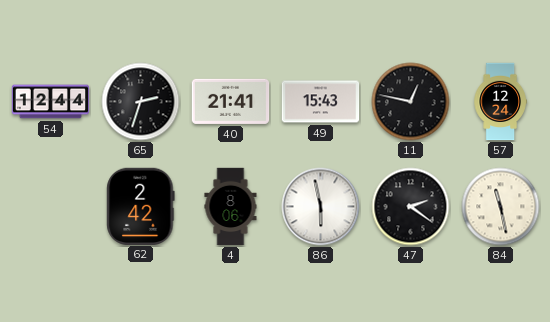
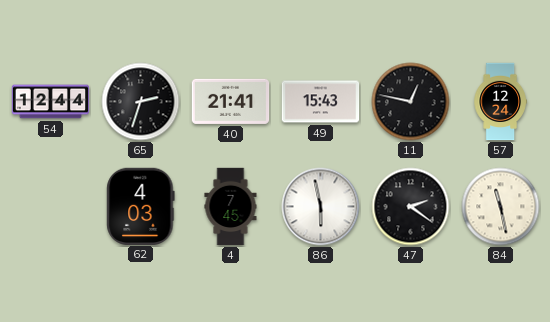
62: 2:42 -> 4:03
4: 8:06 -> 7:45
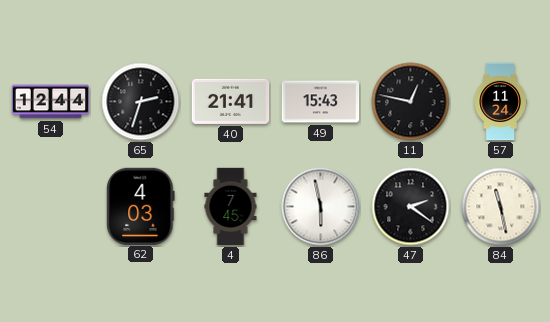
57: 12:24 -> 11:24
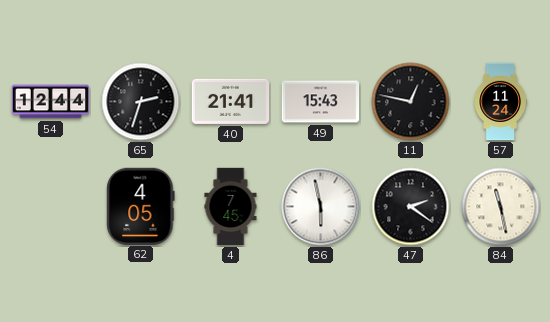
62: 4:03 -> 4:05
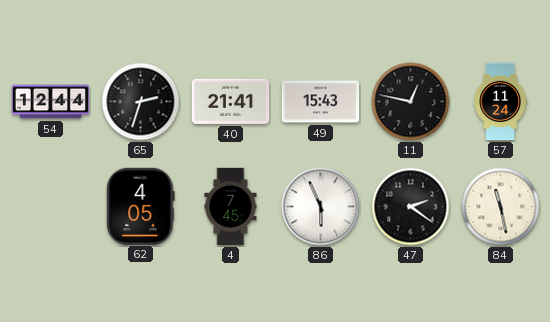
86: 5:58 -> 5:56
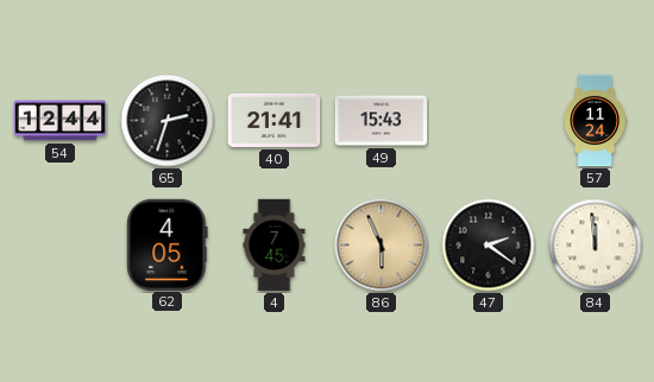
11: 12:47 -> none
86 dial: white -> champagne
84: 11:28 -> 11:59
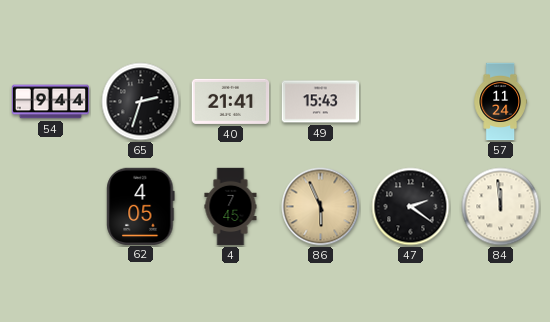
54: 12:44 -> 9:44
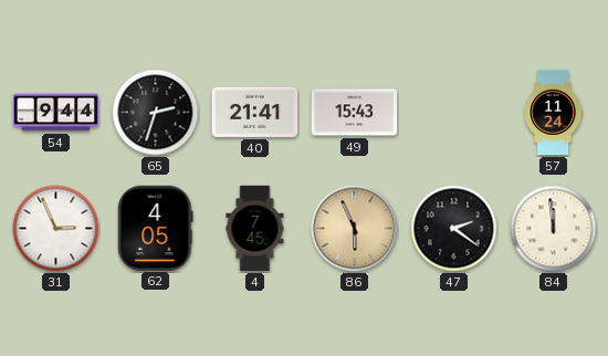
31: none -> 2:56
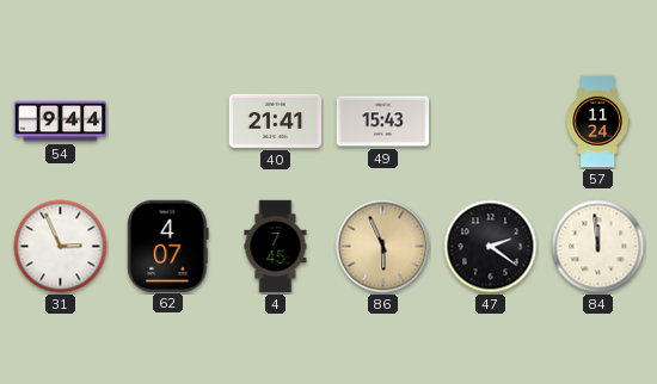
65: 2:33 -> none
62: 4:05 -> 4:07
